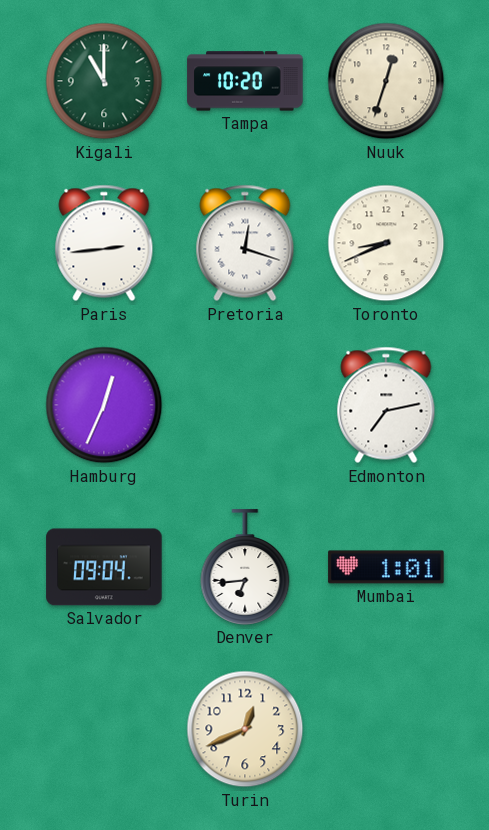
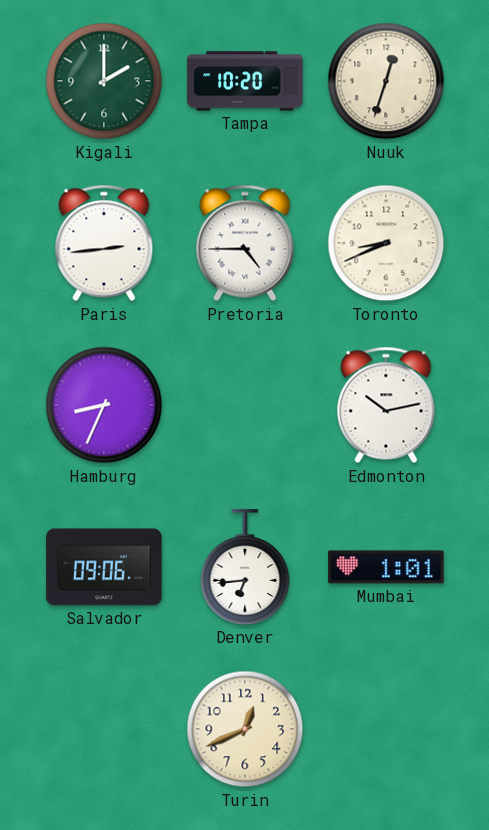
Kigali: 11:00 -> 2:00
Pretoria: 12:18 -> 4:45
Hamburg: 12:34 -> 8:34
Edmonton: 7:13 -> 10:13
Salvador: 09:04 -> 09:06
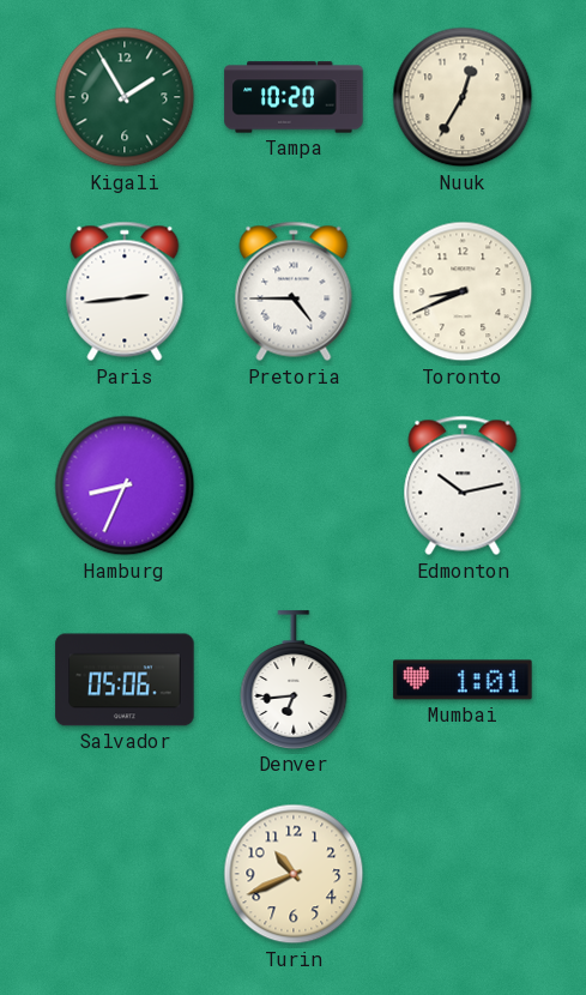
Kigali: 2:00 -> 1:55
Nuuk: 12:33 -> 12:35
Salvador: 09:06 -> 05:06
Turin: 12:41 -> 10:41
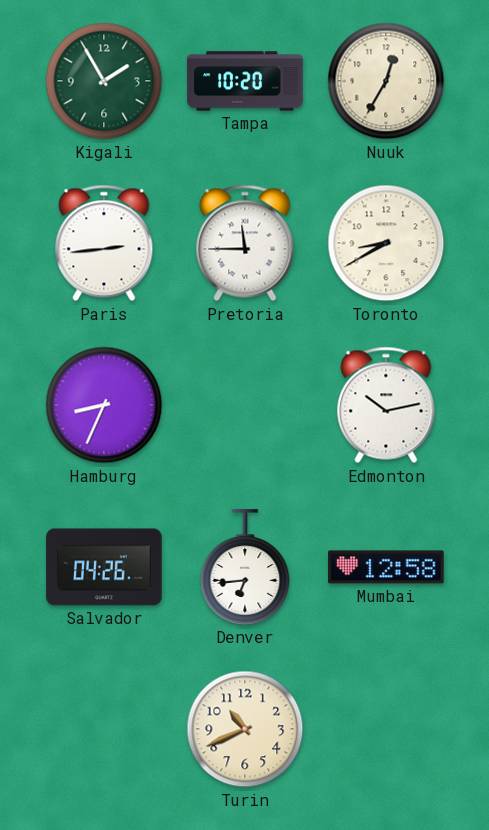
Pretoria: 4:45 -> 11:45
Toronto: 8:41 -> 8:40
Salvador: 05:06 -> 04:26
Mumbai: 1:01 -> 12:58
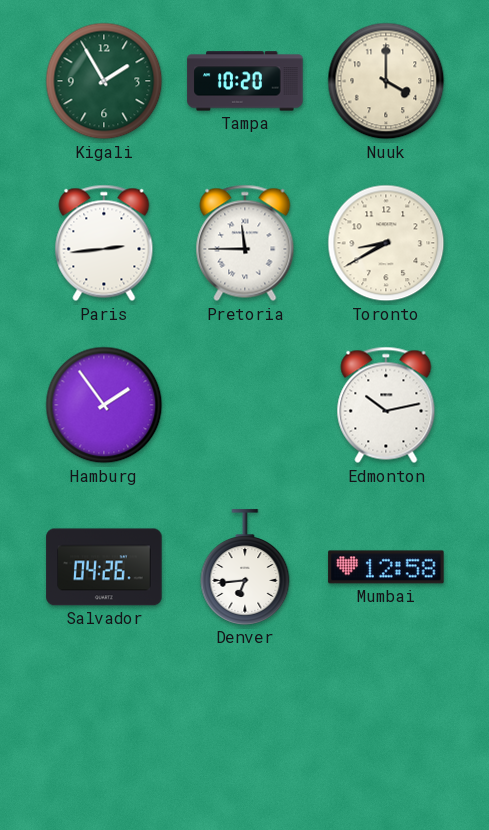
Nuuk: 12:35 -> 4:00
Hamburg: 8:34 -> 1:54
Turin: 10:41 -> none
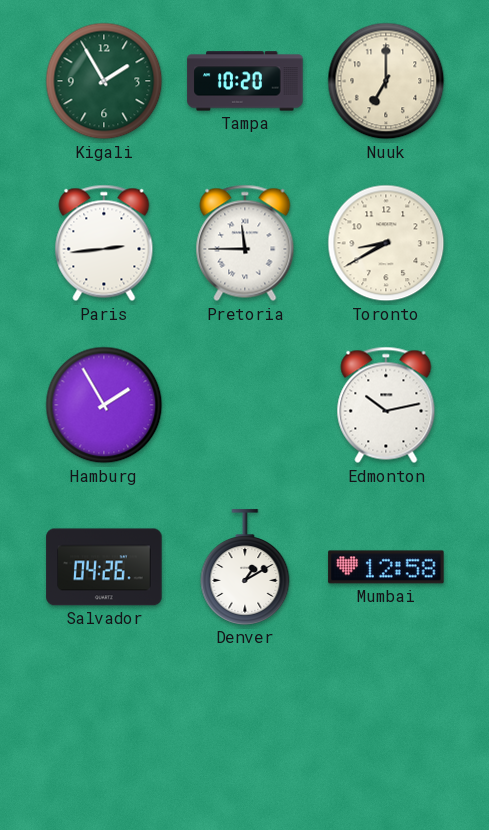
Nuuk: 4:00 -> 7:00
Hamburg: 1:54 -> 1:55
Denver: 6:44 -> 1:10
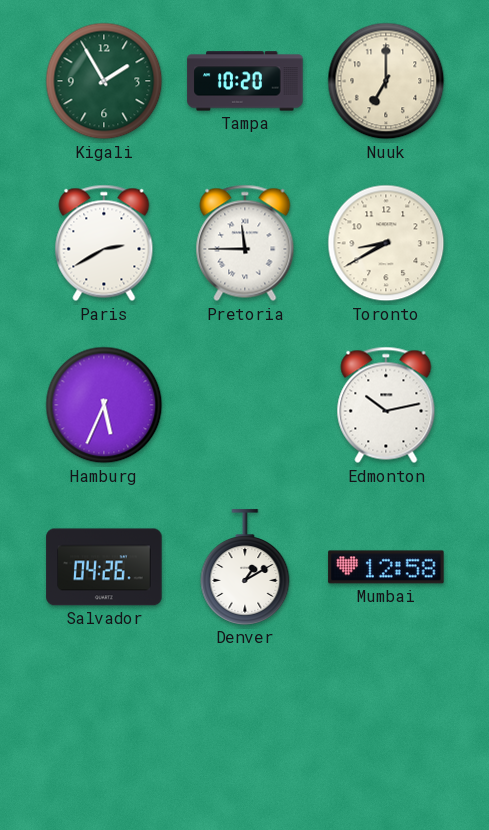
Paris: 2:44 -> 2:40
Hamburg: 1:55 -> 5:34
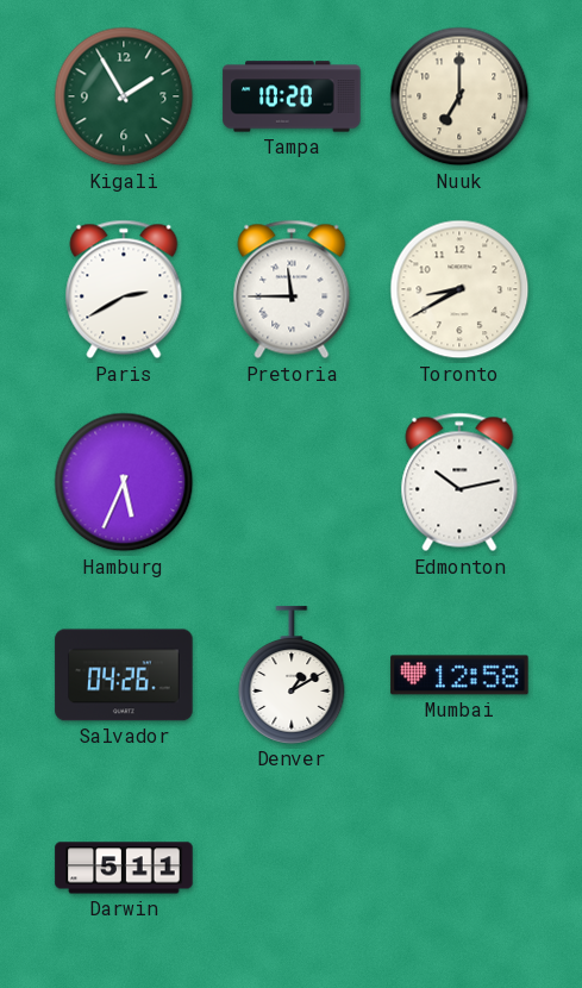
Darwin: none -> 5:11
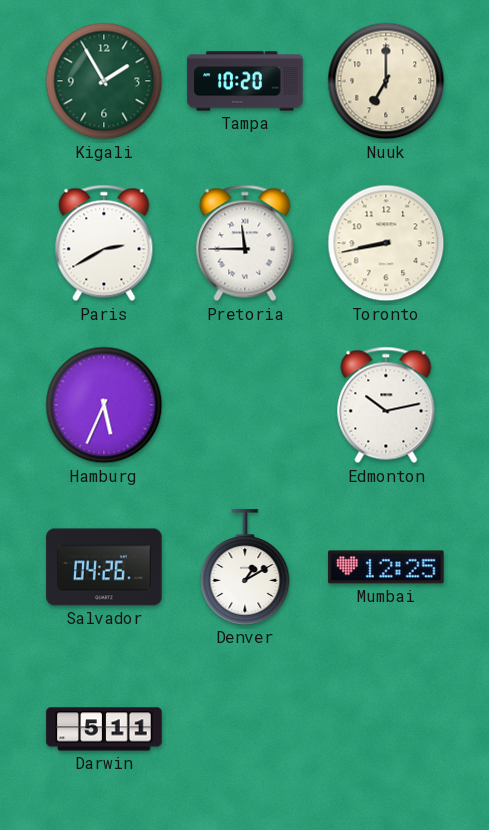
Toronto: 8:40 -> 8:43
Mumbai: 12:58 -> 12:25
